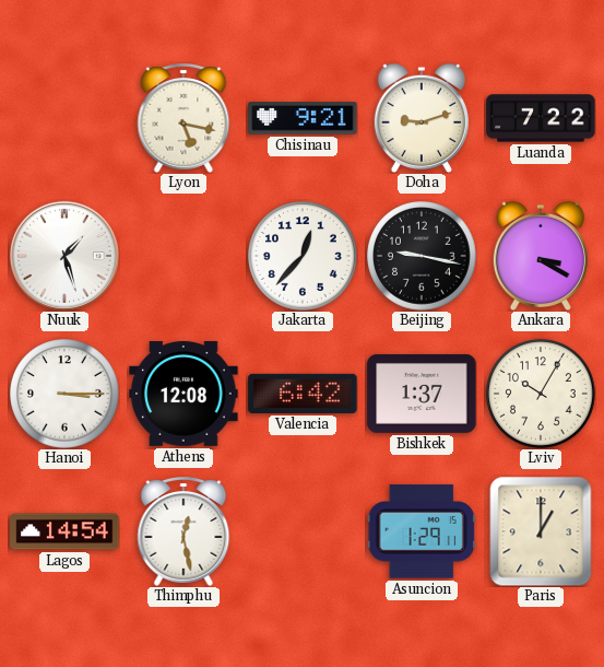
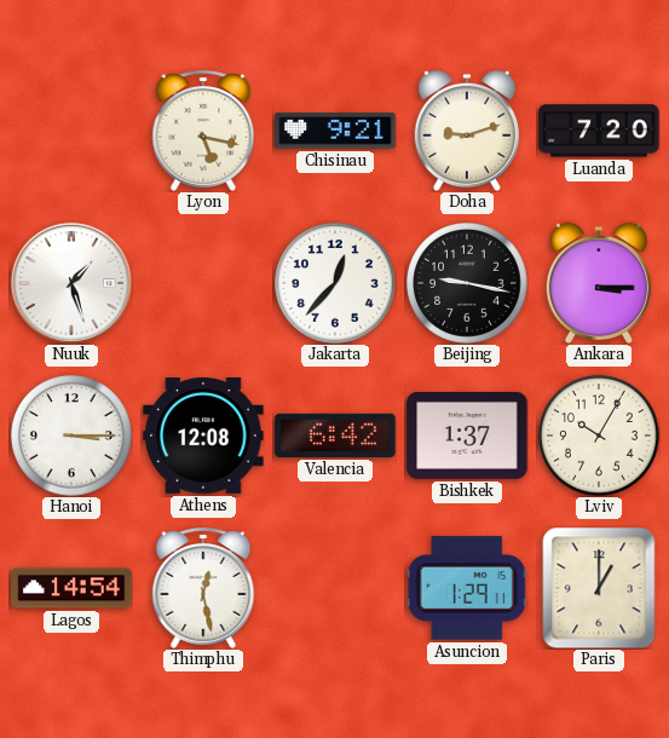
Luanda: 7:22 -> 7:20
Ankara: 3:20 -> 3:15
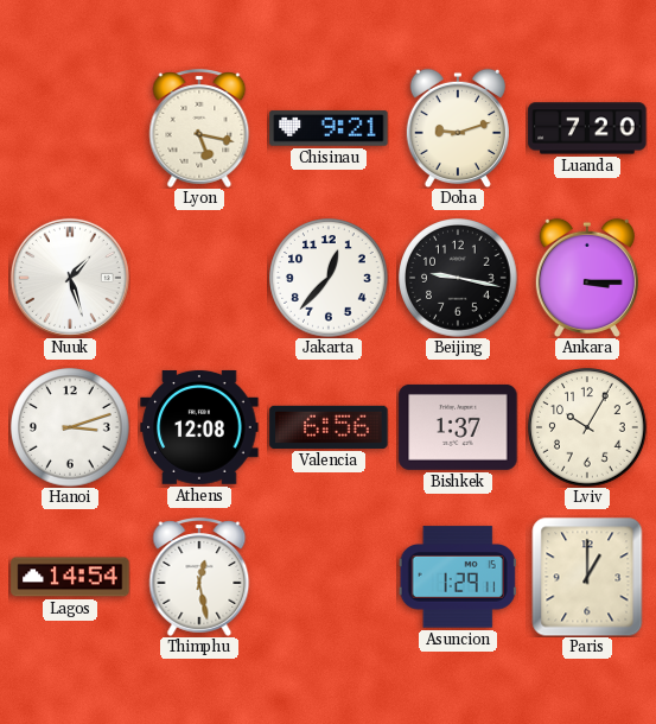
Hanoi: 3:15 -> 3:12
Valencia: 6:42 -> 6:56
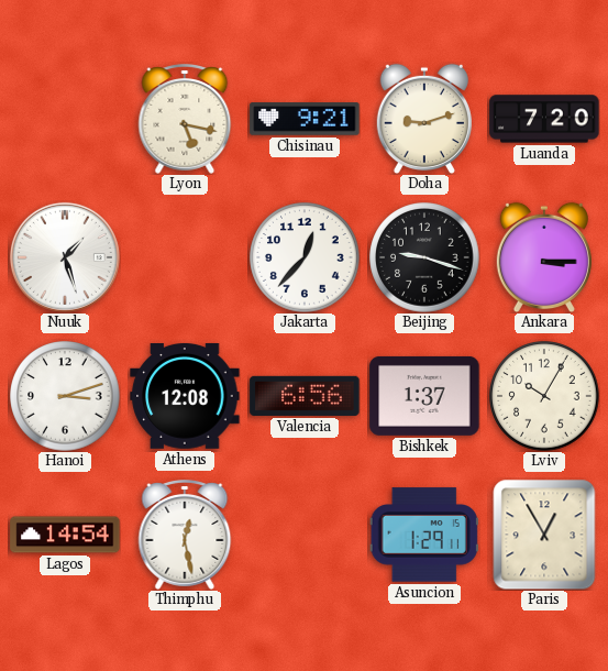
Beijing: 9:17 -> 9:18
Paris: 1:00 -> 12:55
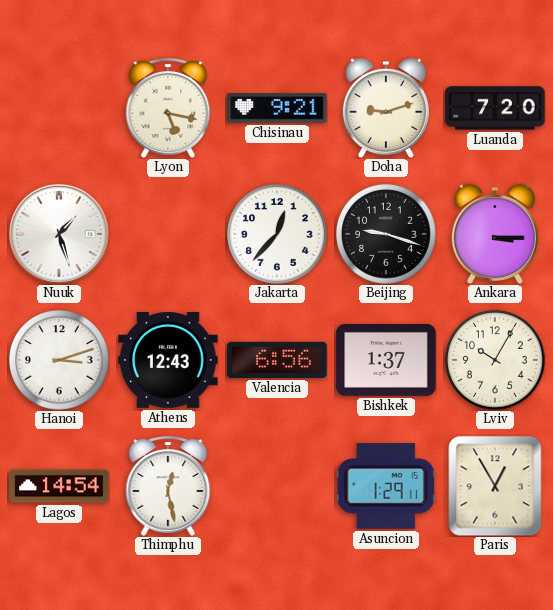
Athens: 12:08 -> 12:43
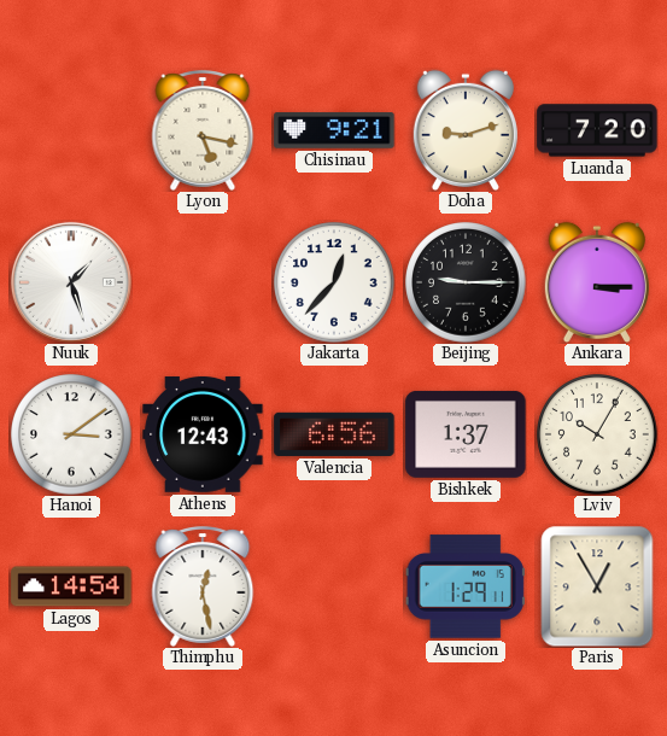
Beijing: 9:18 -> 9:15
Hanoi: 3:12 -> 3:09
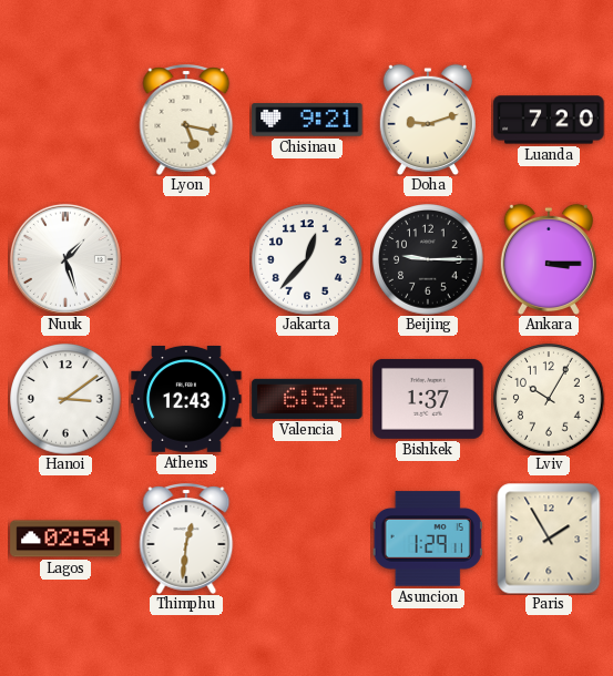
Lagos: 14:54 -> 02:54
Thimphu: 12:28 -> 12:31
Paris: 12:55 -> 1:55
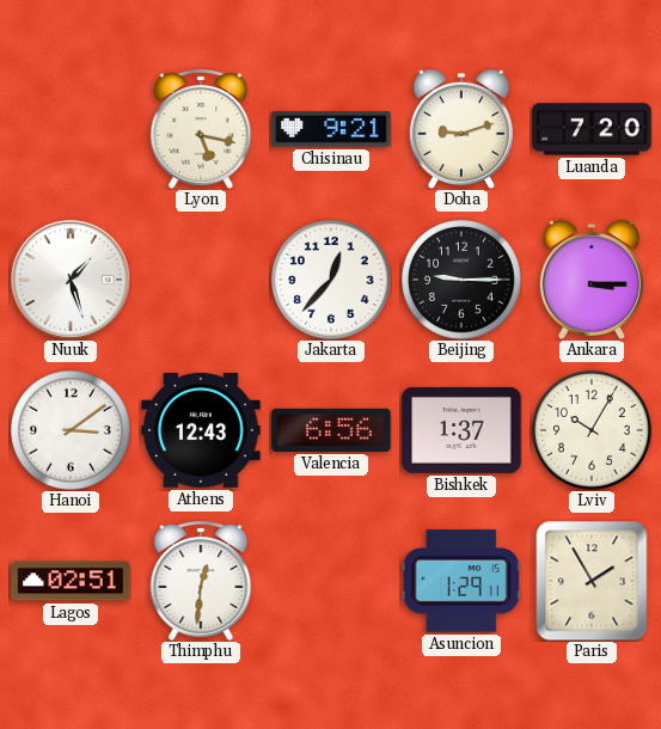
Lagos: 02:54 -> 02:51
